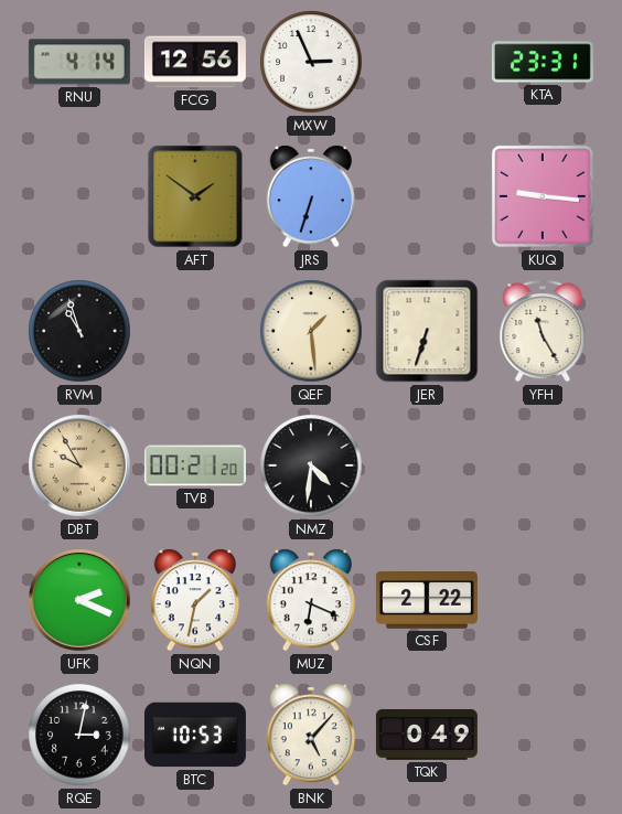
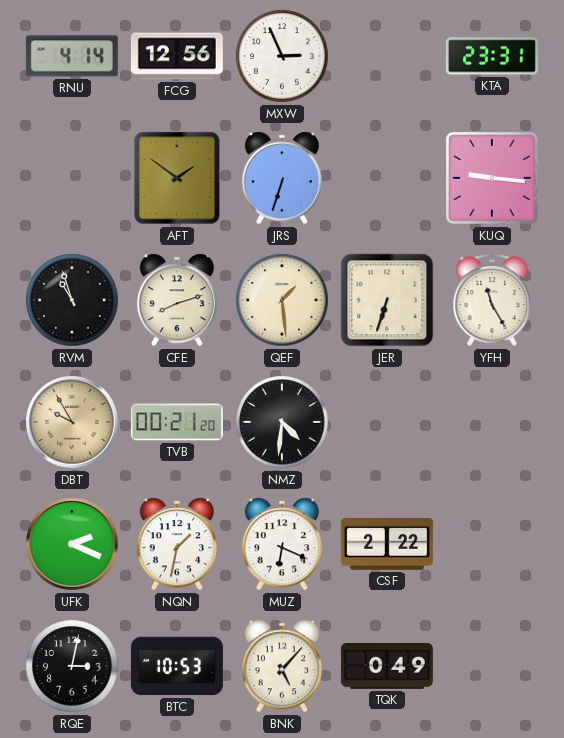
CFE: none -> 8:12
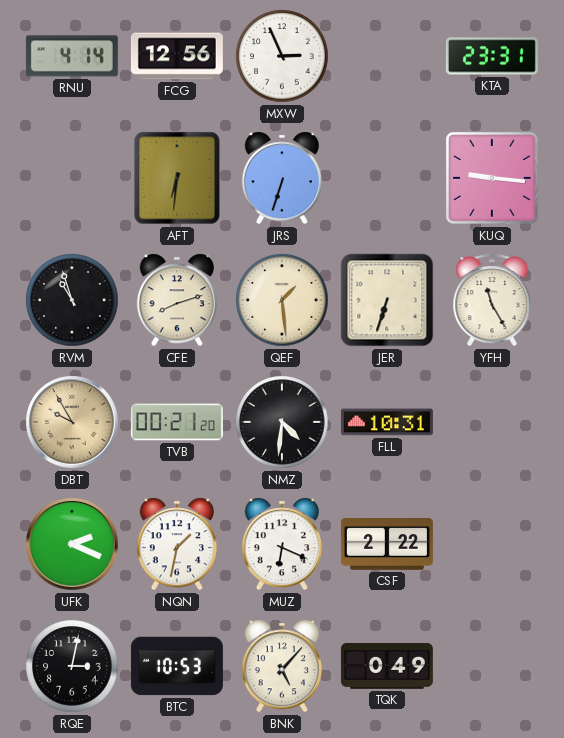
AFT: 1:51 -> 6:31
FLL: none -> 10:31
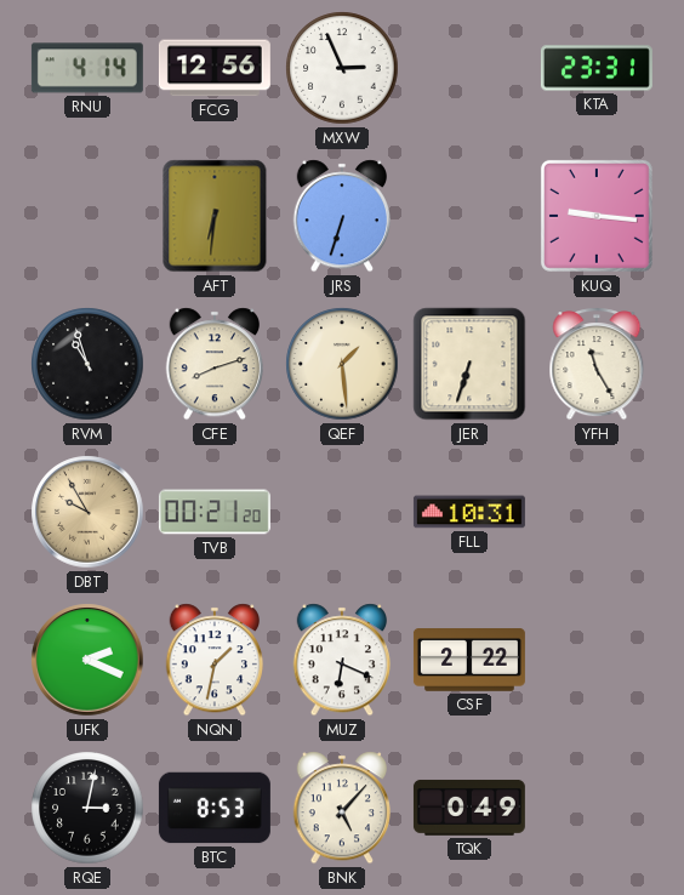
NMZ: 4:31 -> none
BTC: 10:53 -> 8:53
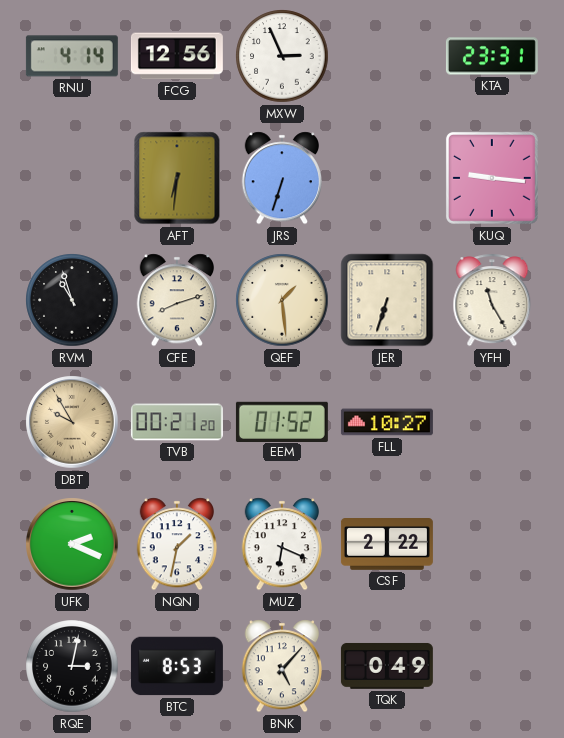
EEM: none -> 01:52
FLL: 10:31 -> 10:27
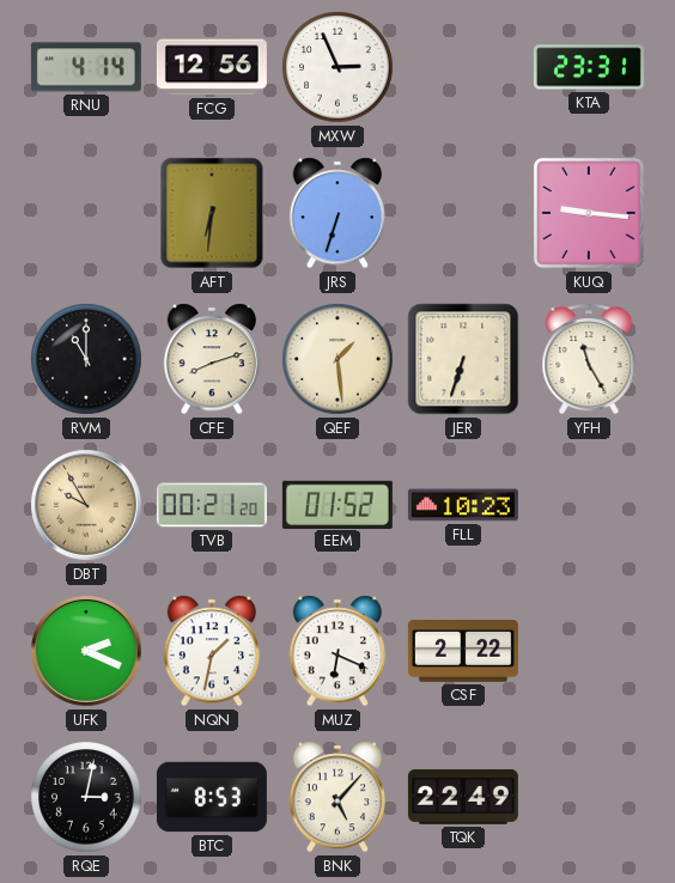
RVM: 10:57 -> 11:00
FLL: 10:27 -> 10:23
TQK: 0:49 -> 22:49
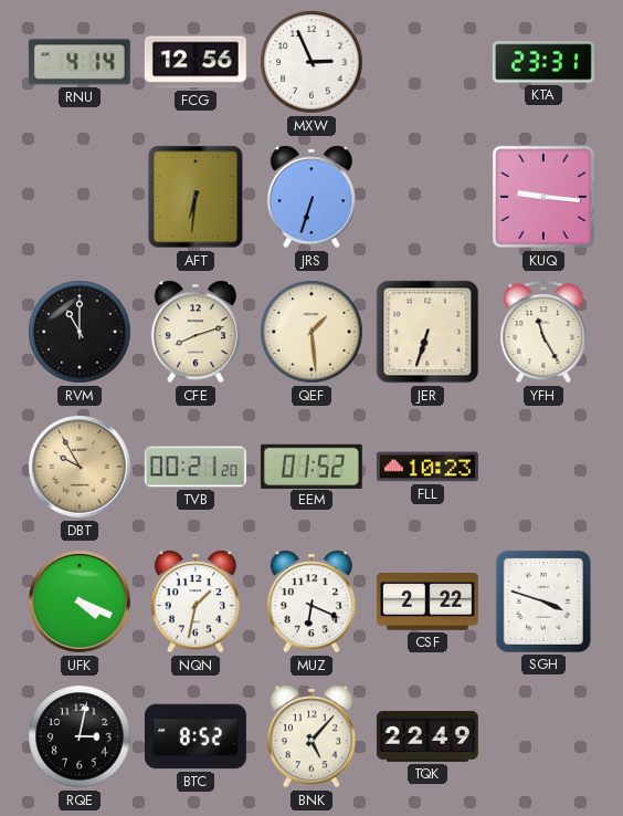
UFK: 2:19 -> 4:19
SGH: none -> 3:48
BTC: 8:53 -> 8:52
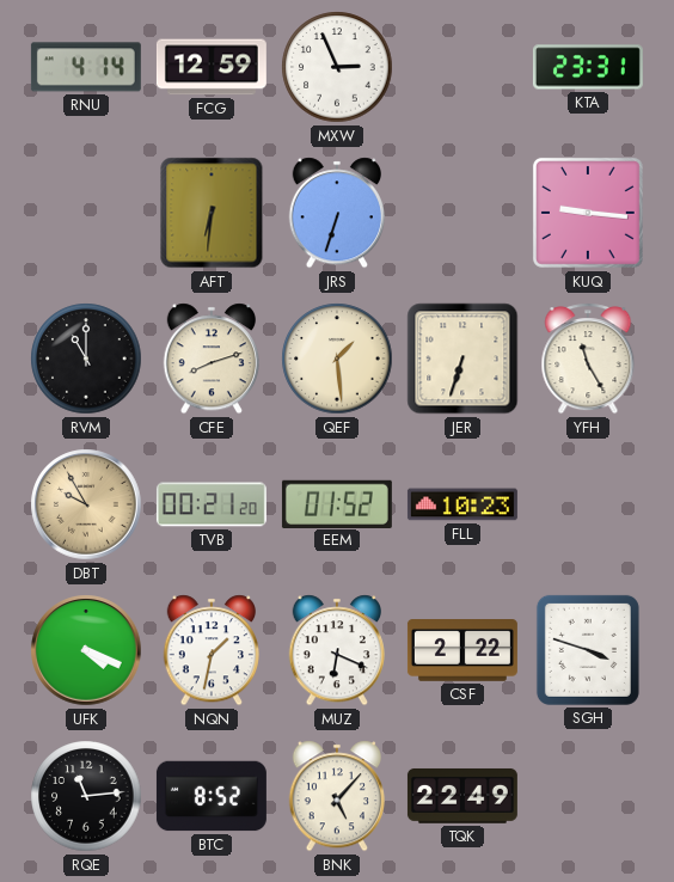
FCG: 12:56 -> 12:59
RQE: 3:02 -> 11:14
